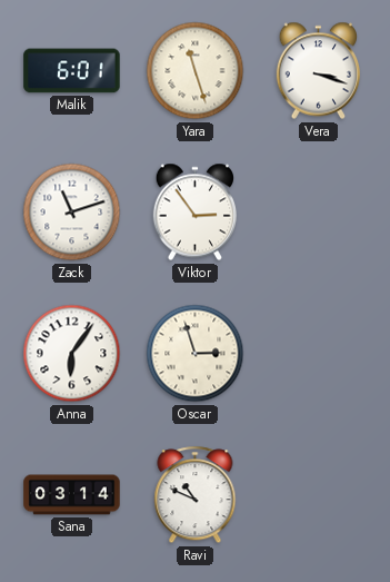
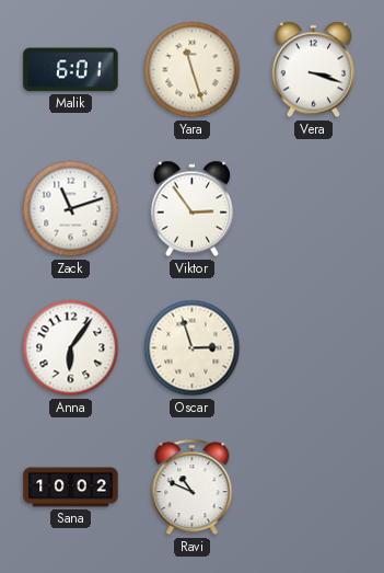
Sana: 03:14 -> 10:02
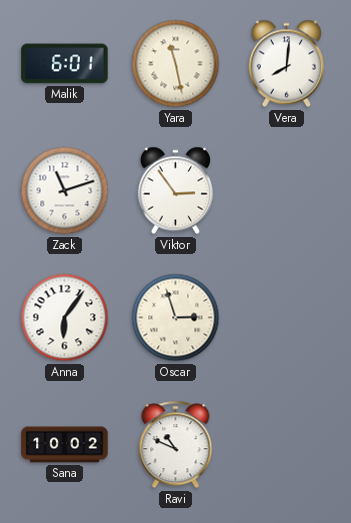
Yara: 11:27 -> 11:28
Vera: 3:18 -> 8:01
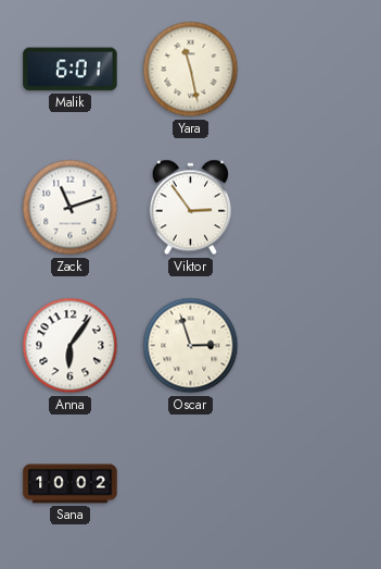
Vera: 8:01 -> none
Ravi: 10:49 -> none
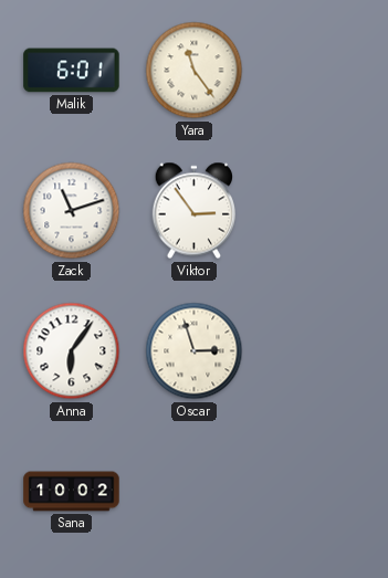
Yara: 11:28 -> 11:24
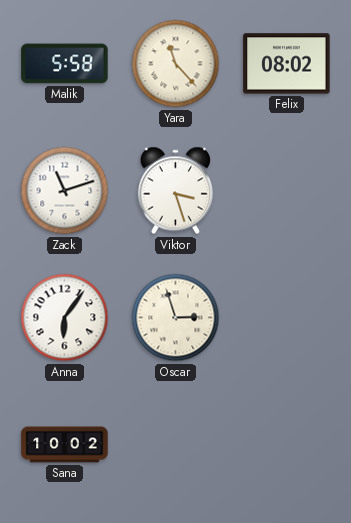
Malik: 6:01 -> 5:58
Yara: 11:24 -> 11:23
Felix: none -> 08:02
Viktor: 2:54 -> 3:27
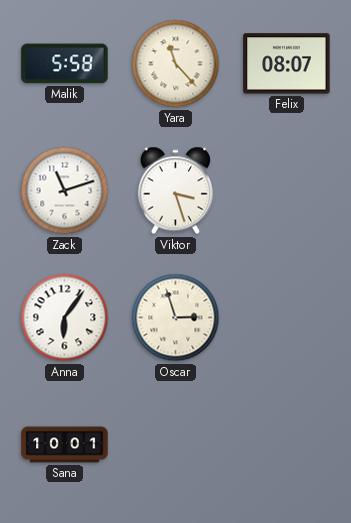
Felix: 08:02 -> 08:07
Sana: 10:02 -> 10:01
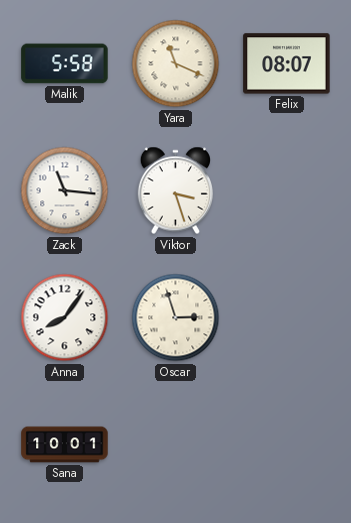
Yara: 11:23 -> 11:19
Zack: 11:12 -> 11:16
Anna: 6:06 -> 8:06
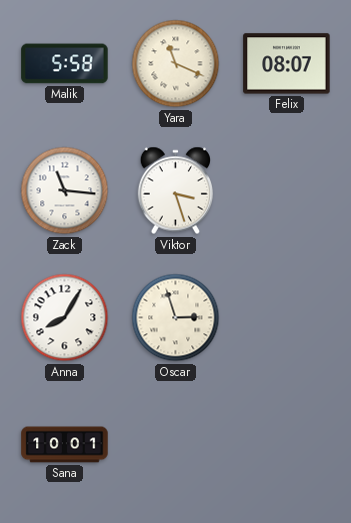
Anna: 8:06 -> 8:05
